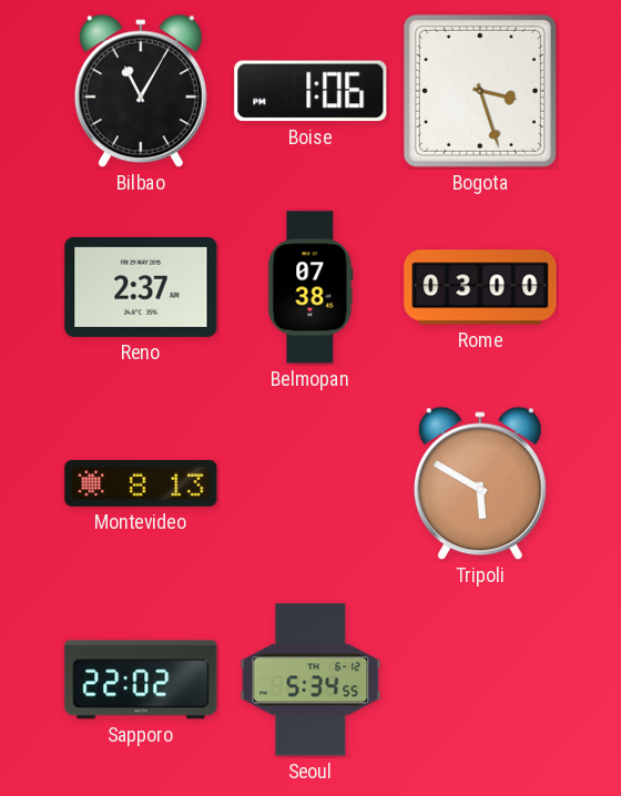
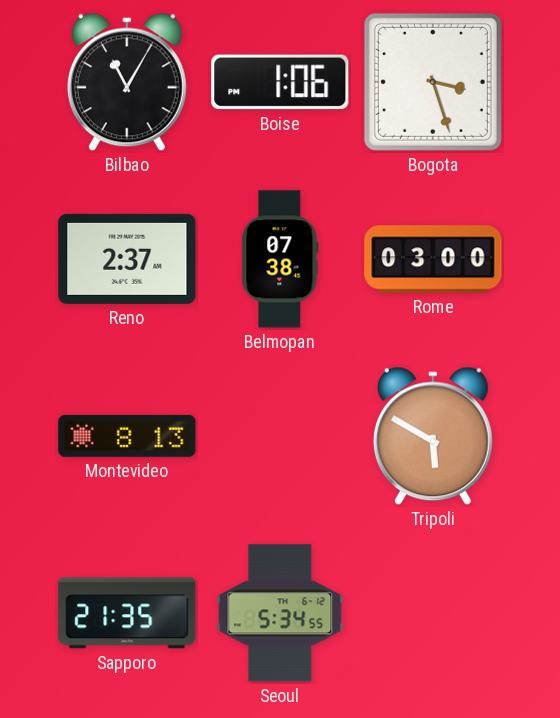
Sapporo: 22:02 -> 21:35
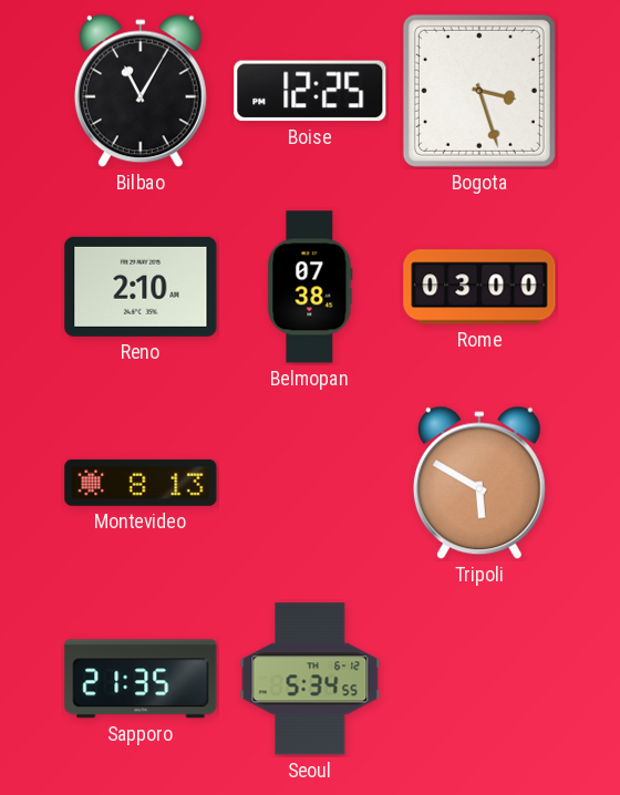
Boise: 1:06 -> 12:25
Reno: 2:37 -> 2:10
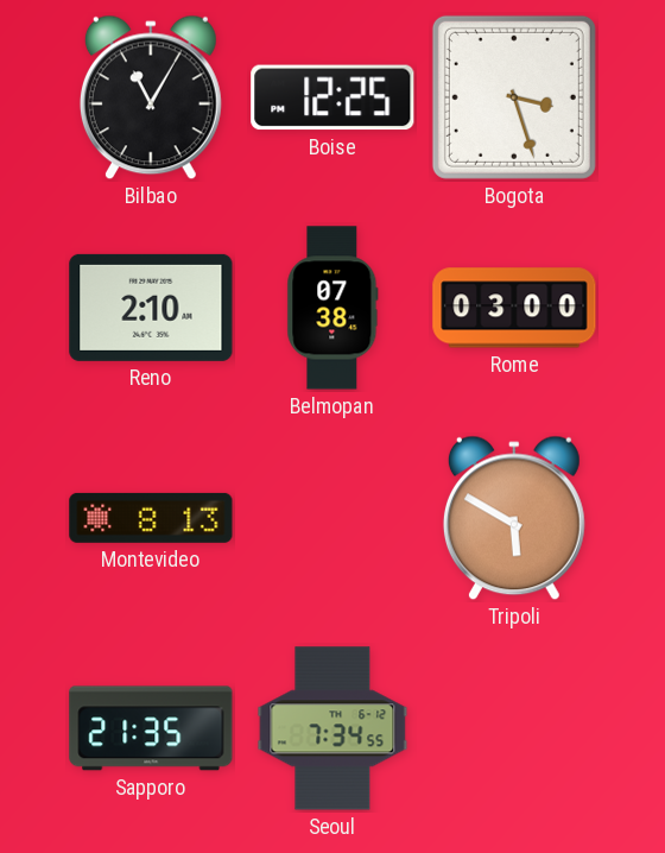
Seoul: 5:34 -> 7:34
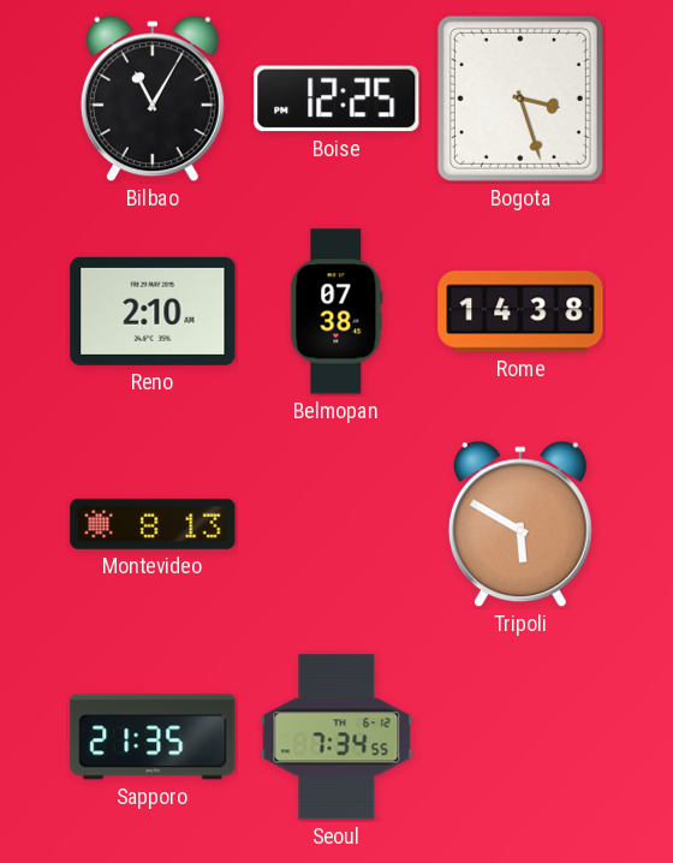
Rome: 03:00 -> 14:38
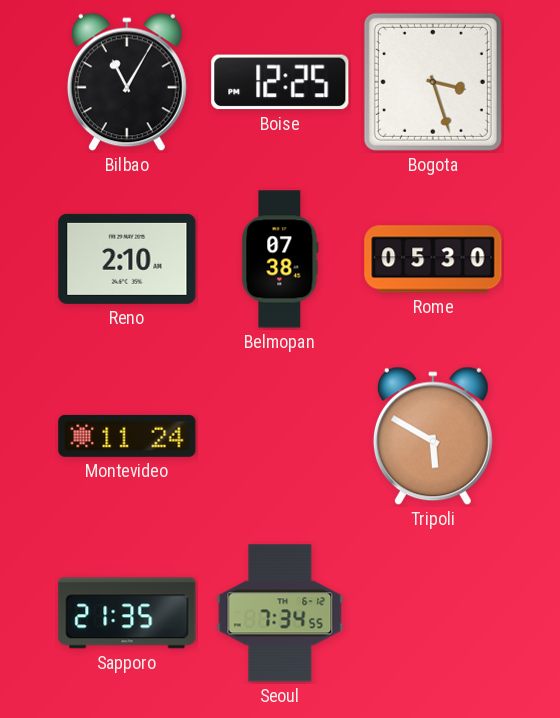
Rome: 14:38 -> 05:30
Montevideo: 8:13 -> 11:24
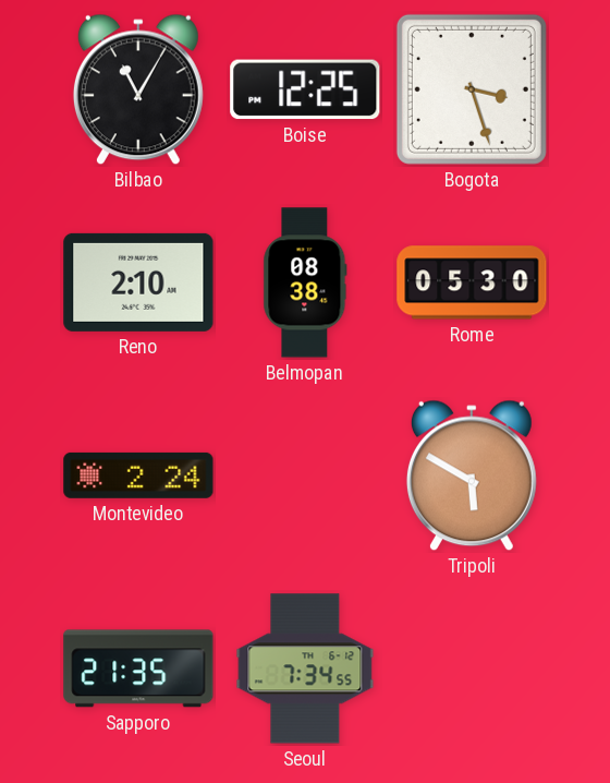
Belmopan: 07:38 -> 08:38
Montevideo: 11:24 -> 2:24
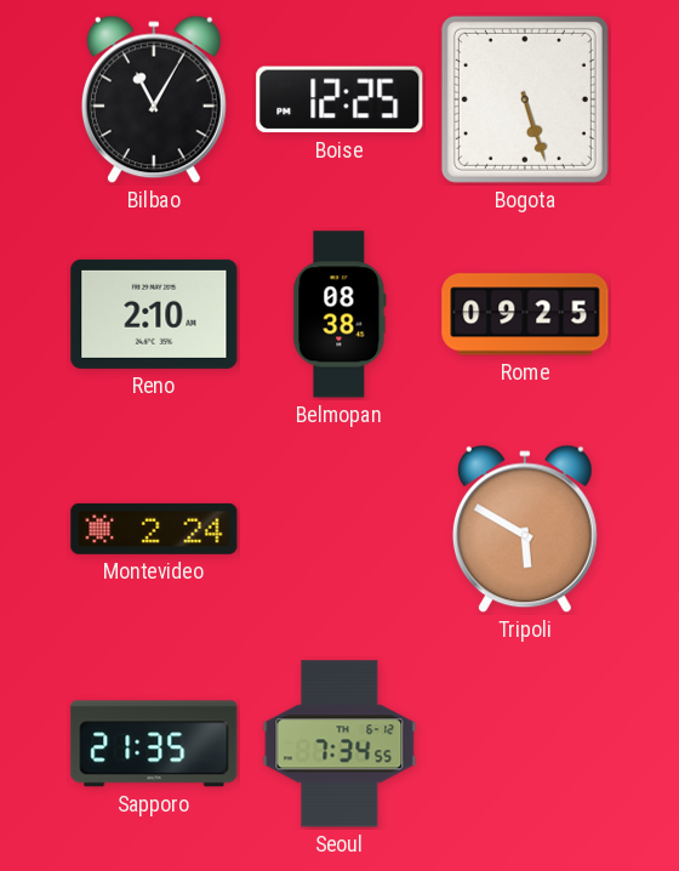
Bogota: 3:27 -> 5:27
Rome: 05:30 -> 09:25
